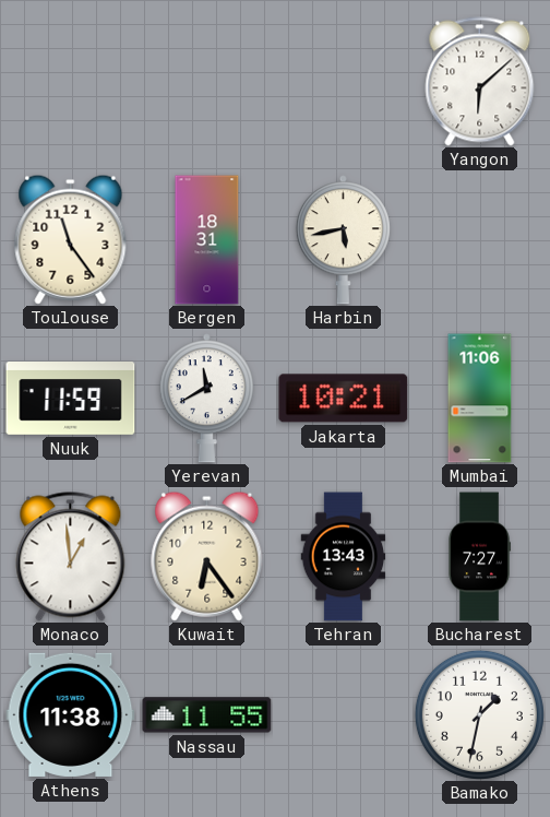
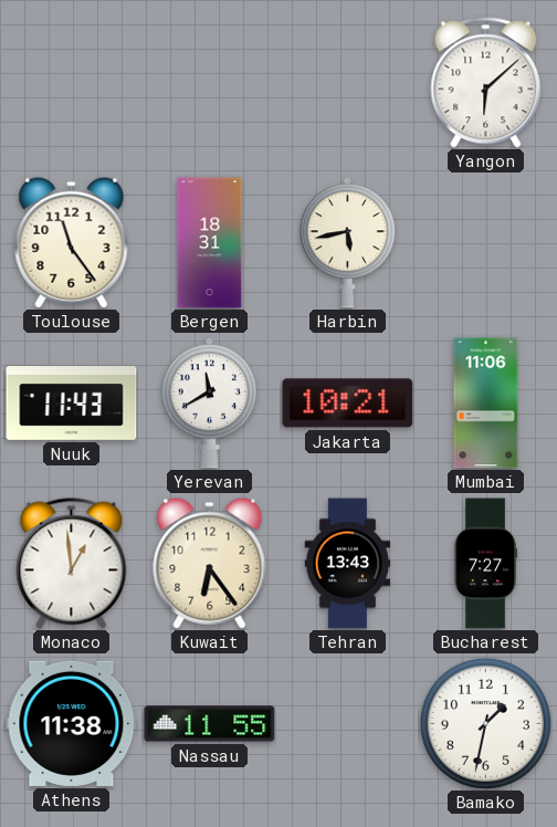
Nuuk: 11:59 -> 11:43
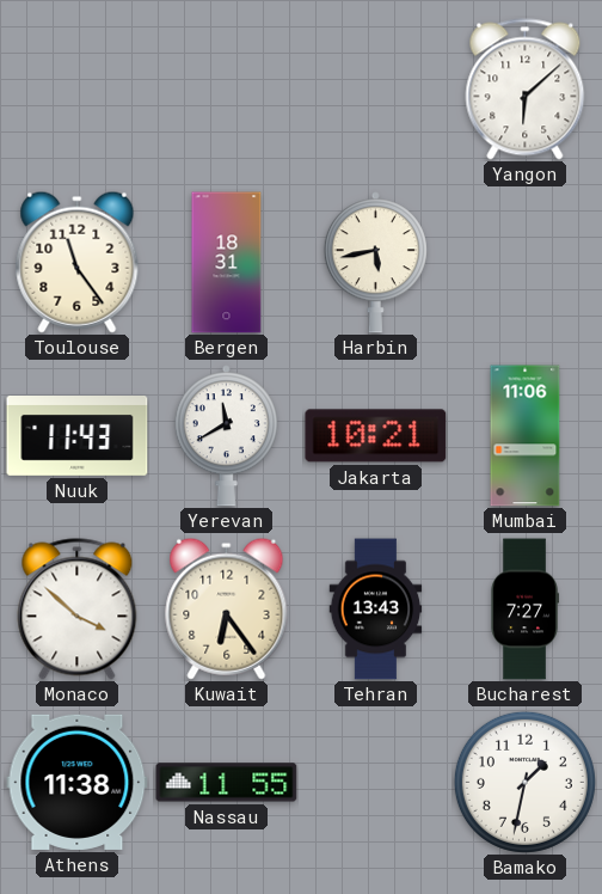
Monaco: 12:59 -> 3:52
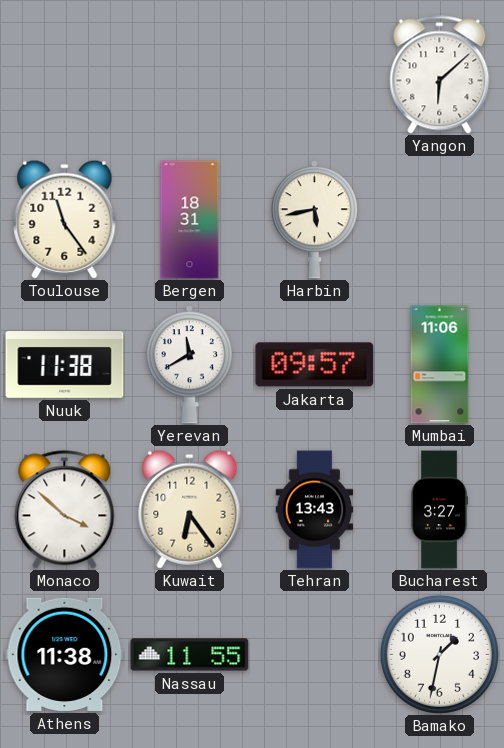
Nuuk: 11:43 -> 11:38
Jakarta: 10:21 -> 09:57
Bucharest: 7:27 -> 3:27
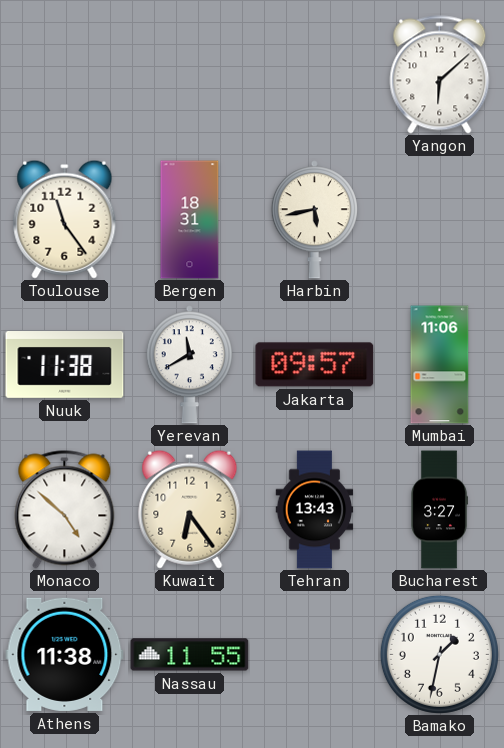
Monaco: 3:52 -> 4:52
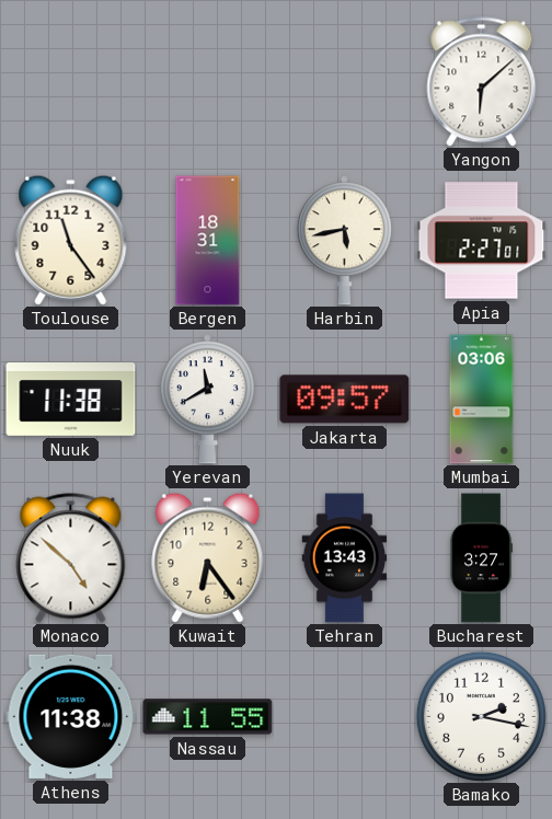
Apia: none -> 2:27
Mumbai: 11:06 -> 03:06
Bamako: 1:32 -> 2:17
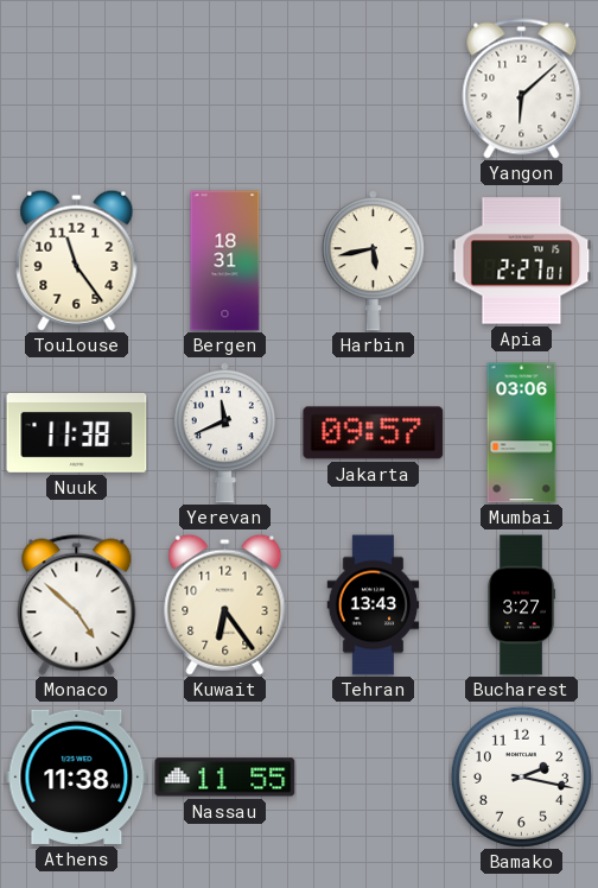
Yerevan: 11:40 -> 11:41
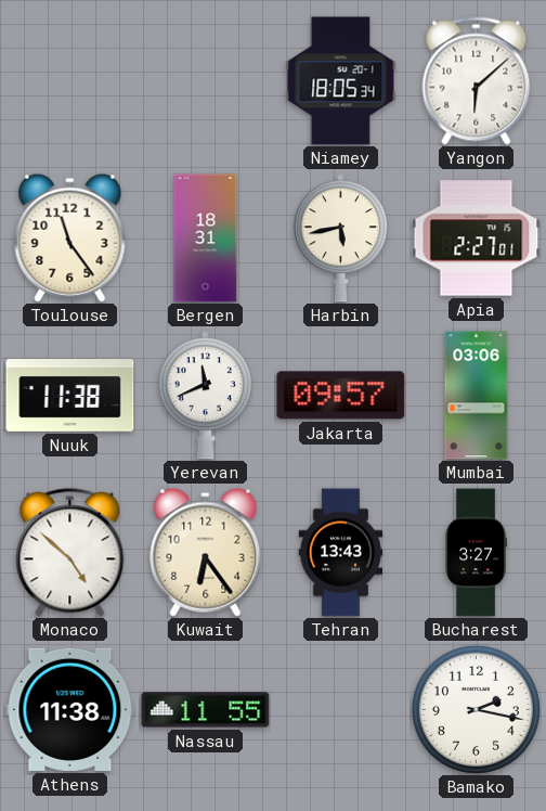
Niamey: none -> 18:05
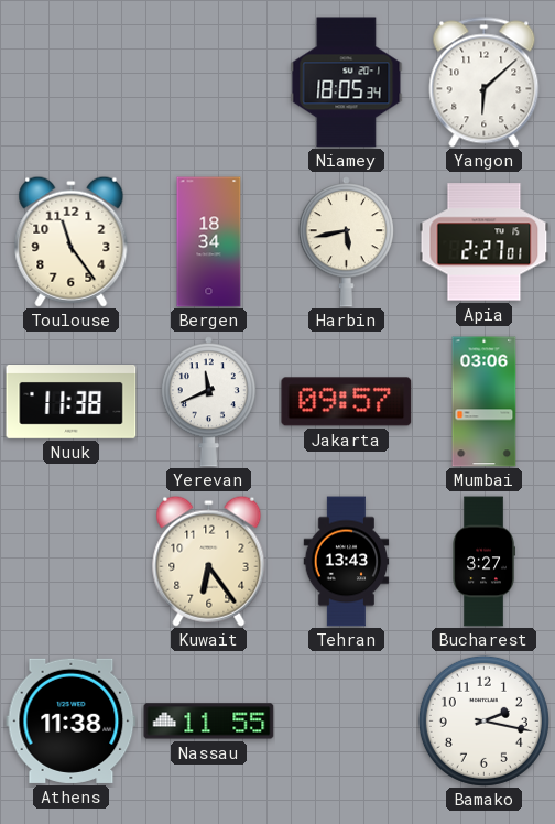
Bergen: 18:31 -> 18:34
Monaco: 4:52 -> none
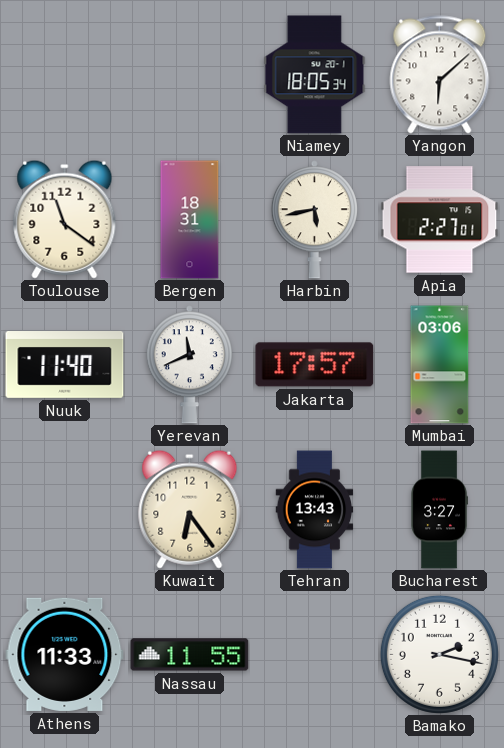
Toulouse: 11:24 -> 11:21
Bergen: 18:34 -> 18:31
Nuuk: 11:38 -> 11:40
Jakarta: 09:57 -> 17:57
Athens: 11:38 -> 11:33
